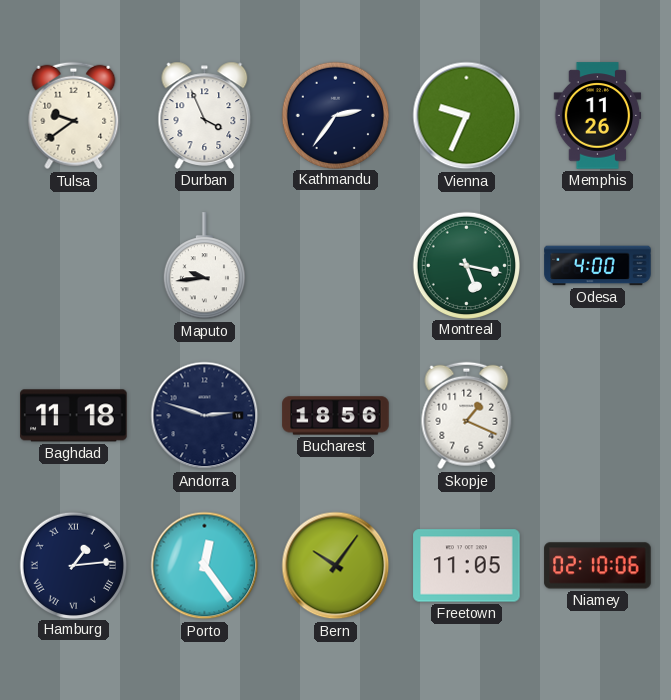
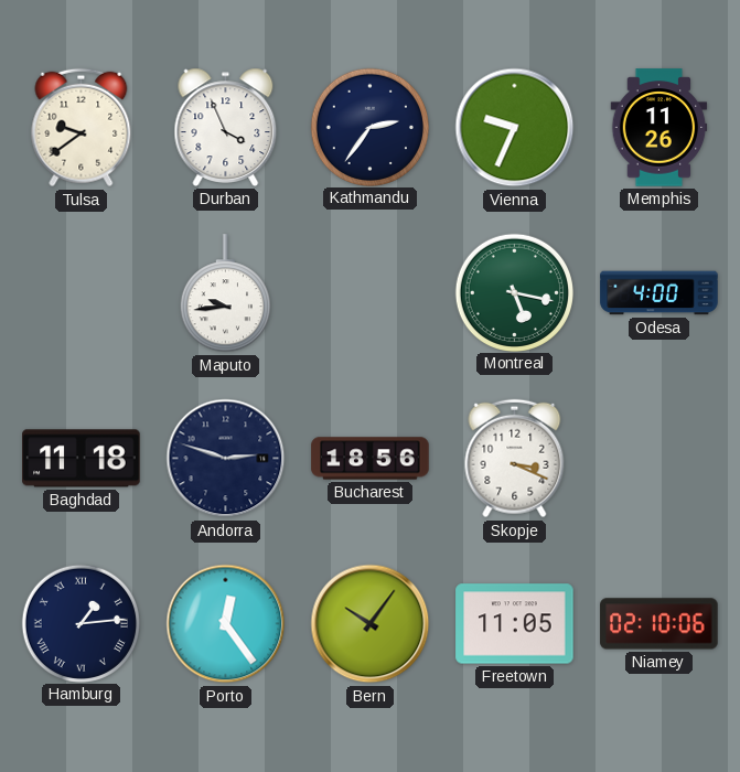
Skopje: 1:19 -> 3:19
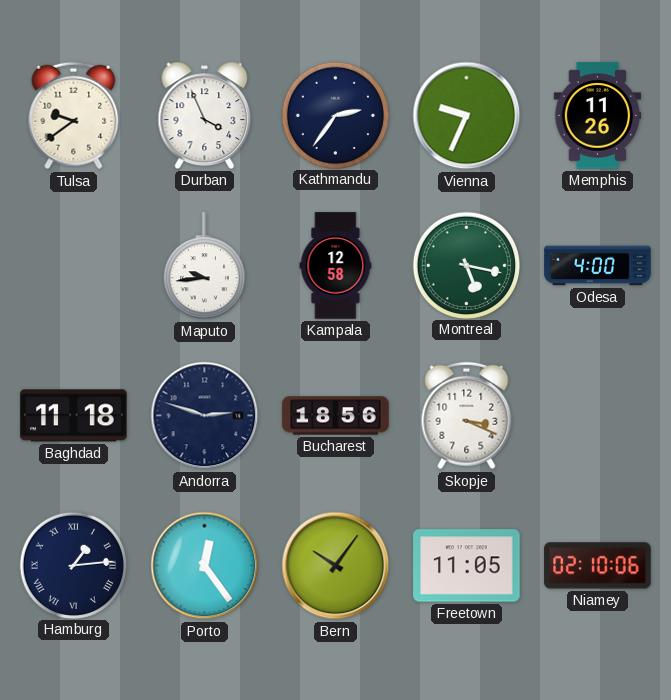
Kampala: none -> 12:58
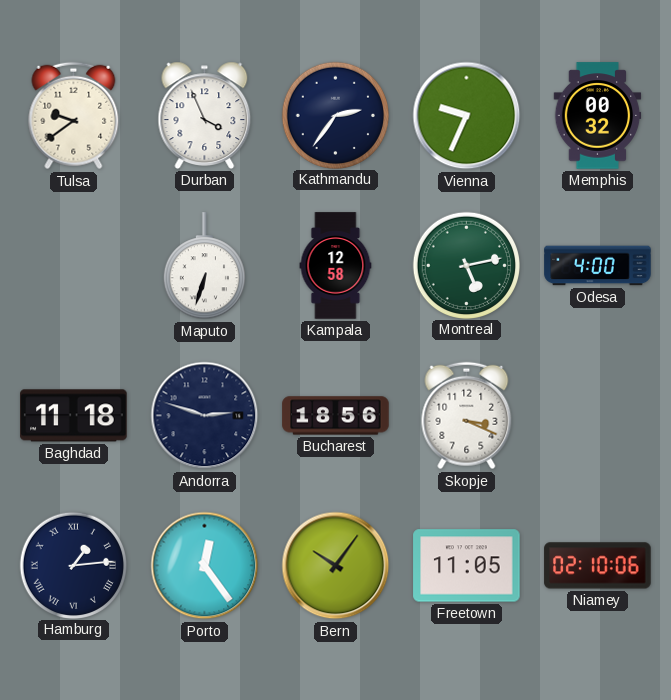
Memphis: 11:26 -> 00:32
Maputo: 9:44 -> 6:33
Montreal: 5:17 -> 5:13
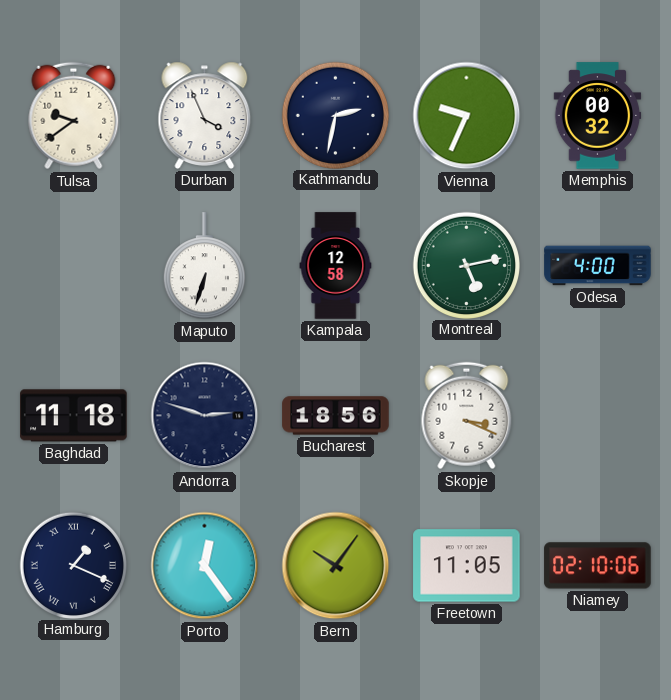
Kathmandu: 2:36 -> 2:32
Hamburg: 1:14 -> 1:19
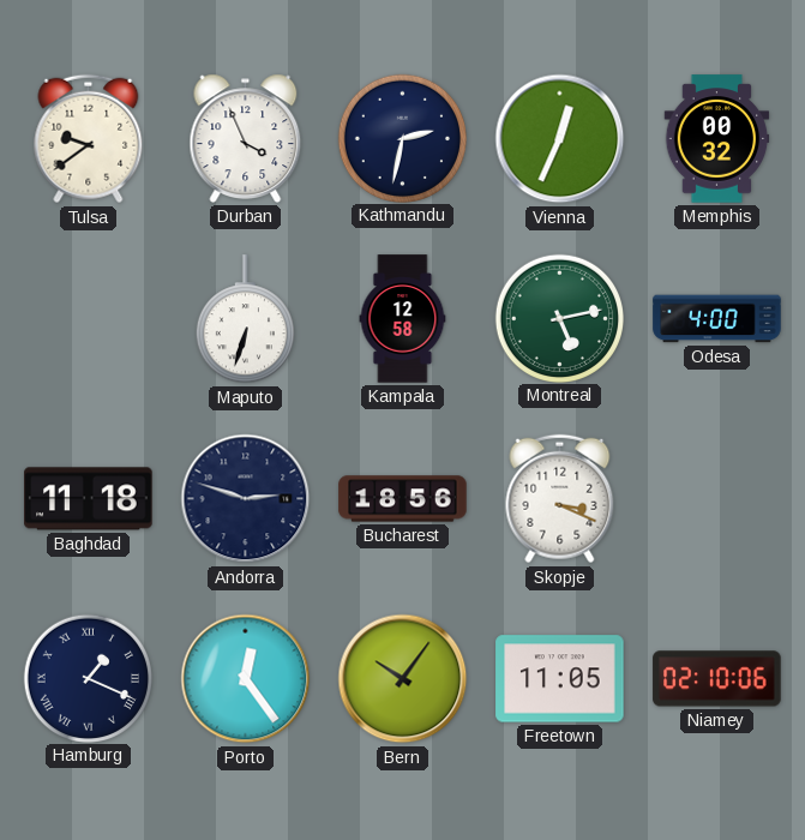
Vienna: 9:34 -> 12:34
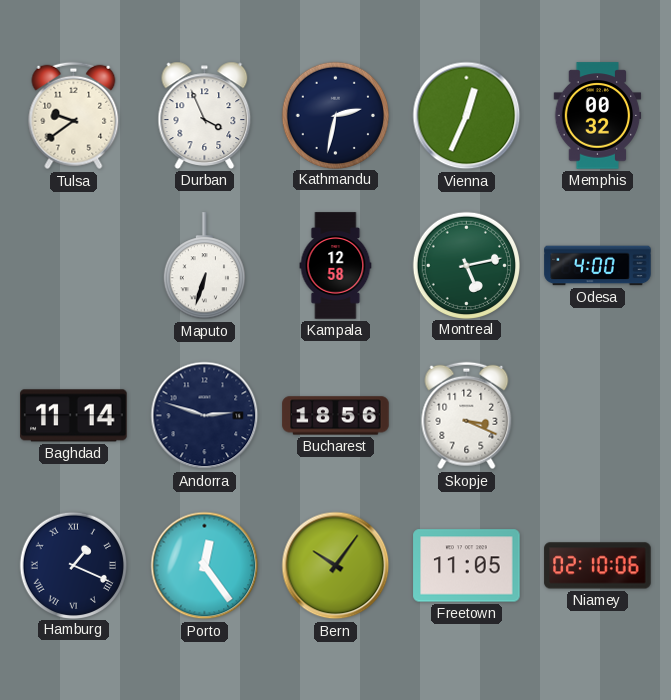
Baghdad: 11:18 -> 11:14
